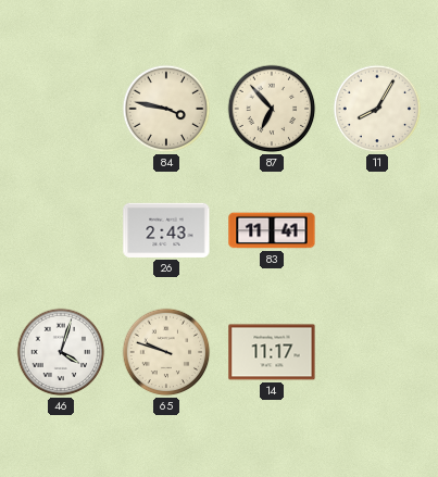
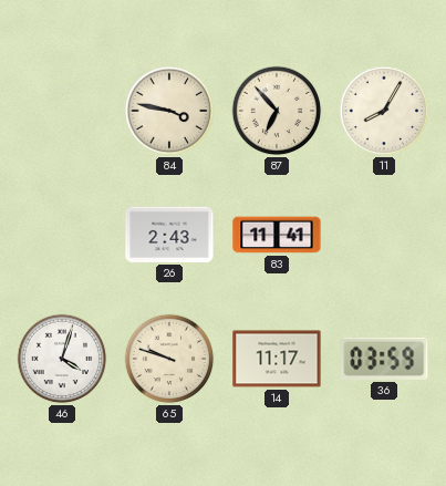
36: none -> 03:59
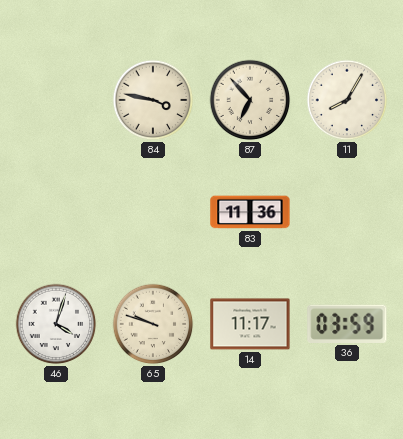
26: 2:43 -> none
83: 11:41 -> 11:36
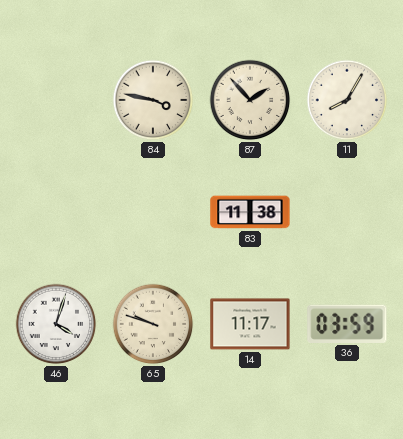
87: 6:53 -> 1:53
83: 11:36 -> 11:38
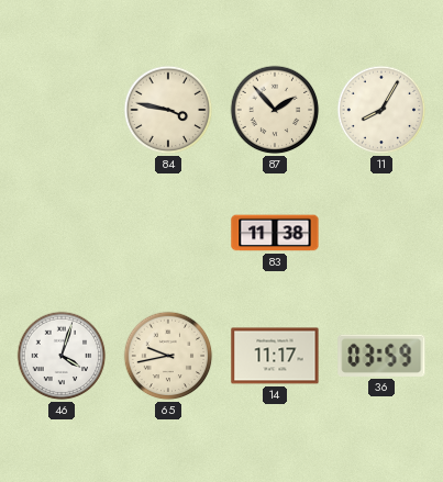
65: 9:48 -> 9:43
